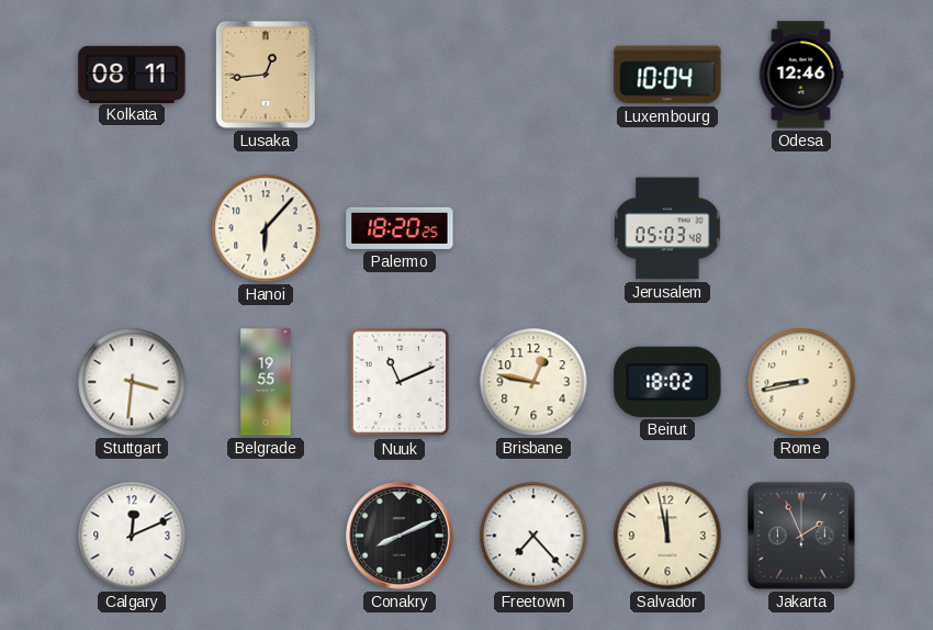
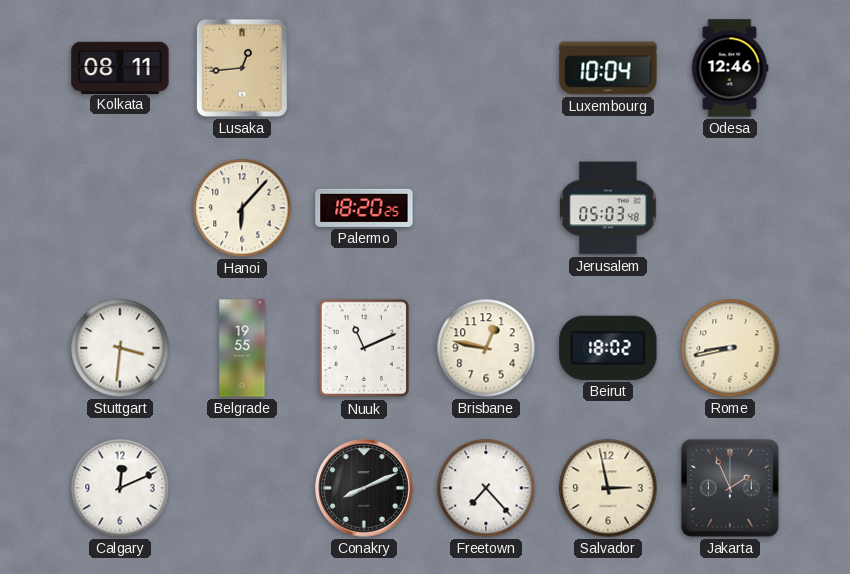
Salvador: 11:58 -> 2:58
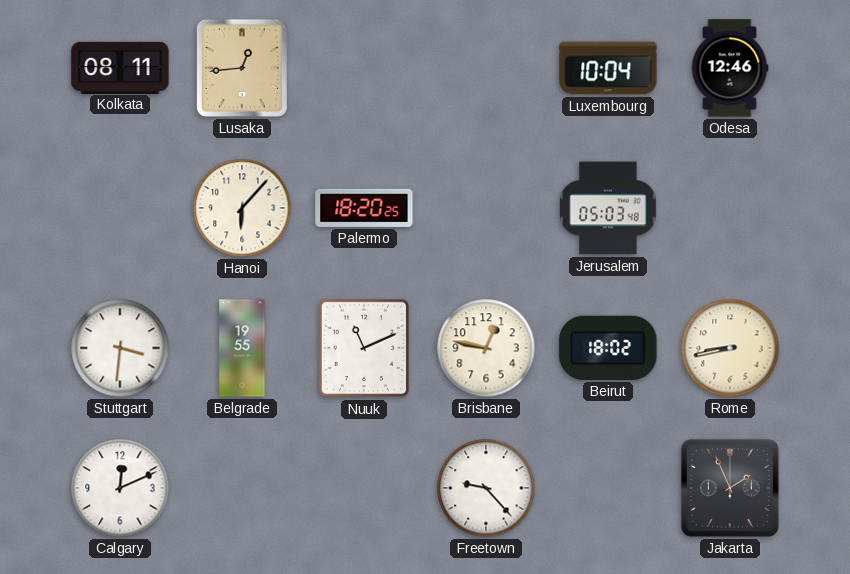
Conakry: 8:11 -> none
Freetown: 7:23 -> 9:23
Salvador: 2:58 -> none
